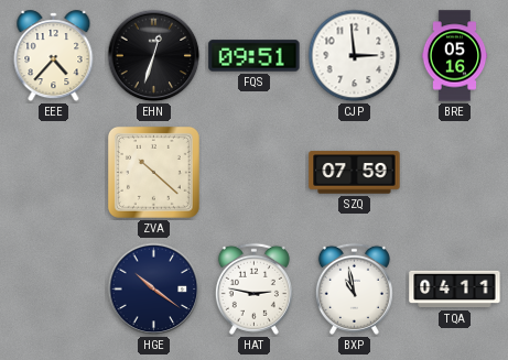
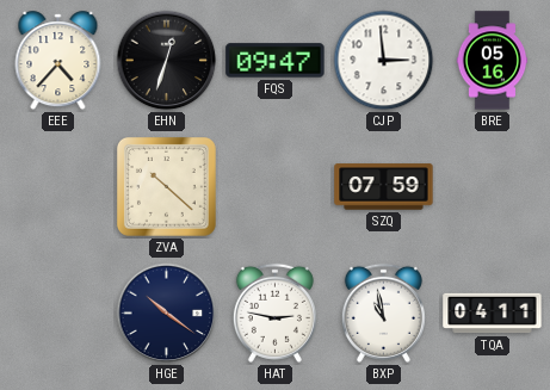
FQS: 09:51 -> 09:47
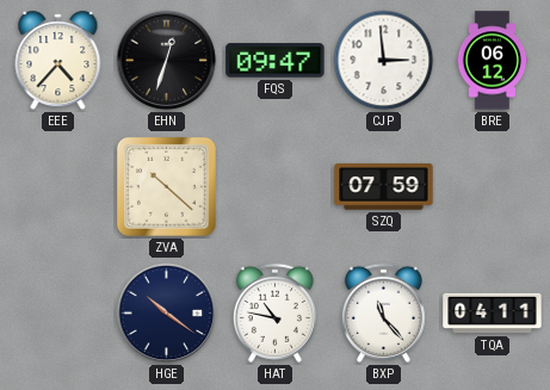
BRE: 05:16 -> 06:12
HAT: 2:47 -> 10:47
BXP: 10:58 -> 11:23
